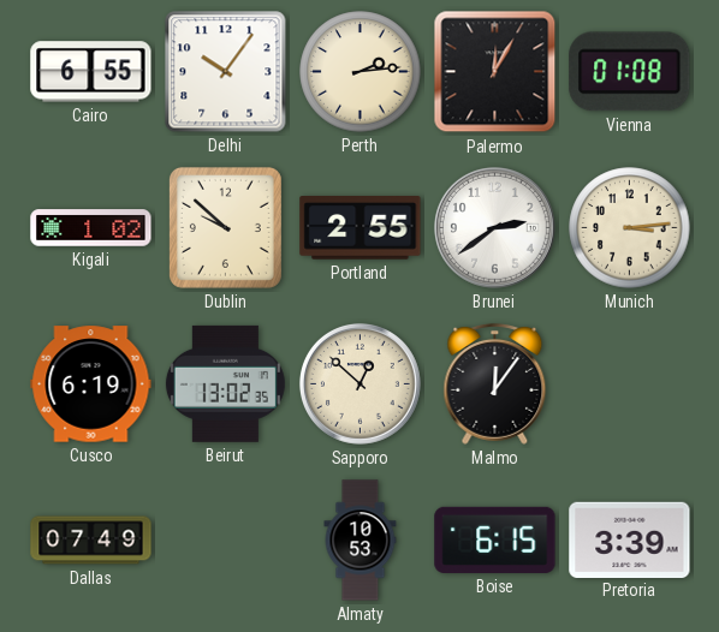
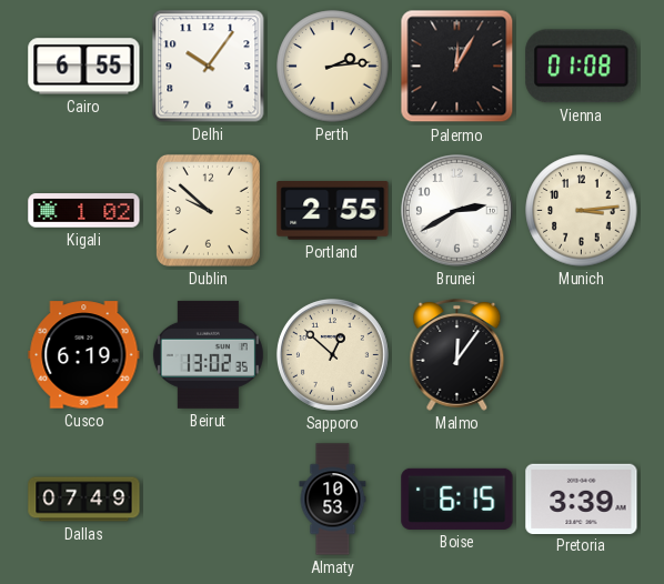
Brunei: 2:39 -> 2:40
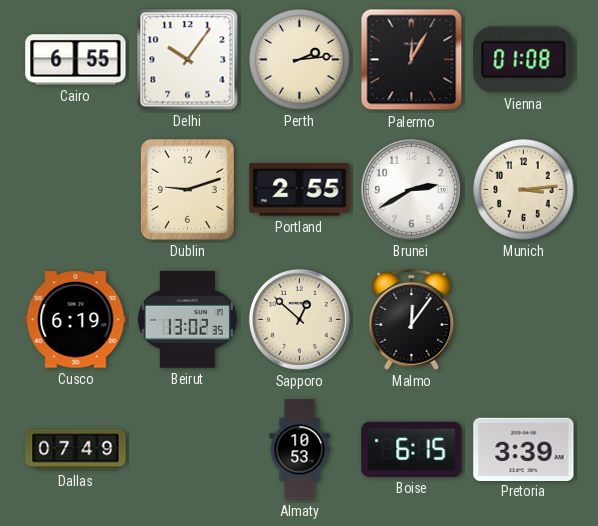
Kigali: 1:02 -> none
Dublin: 9:52 -> 9:12
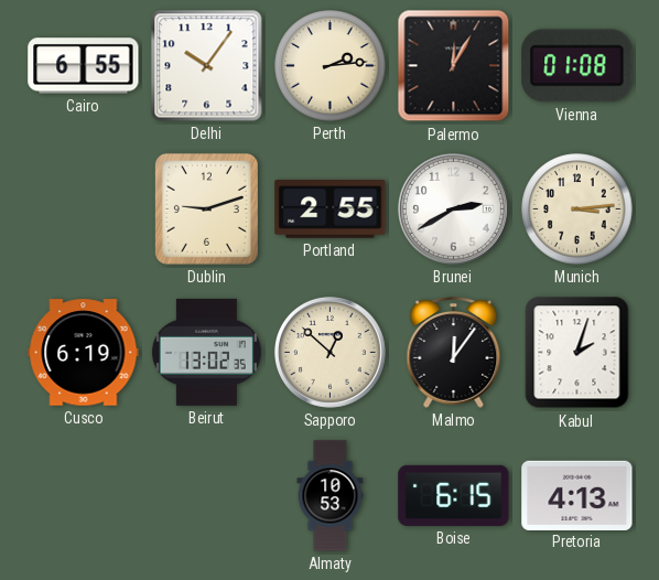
Kabul: none -> 2:03
Dallas: 07:49 -> none
Pretoria: 3:39 -> 4:13
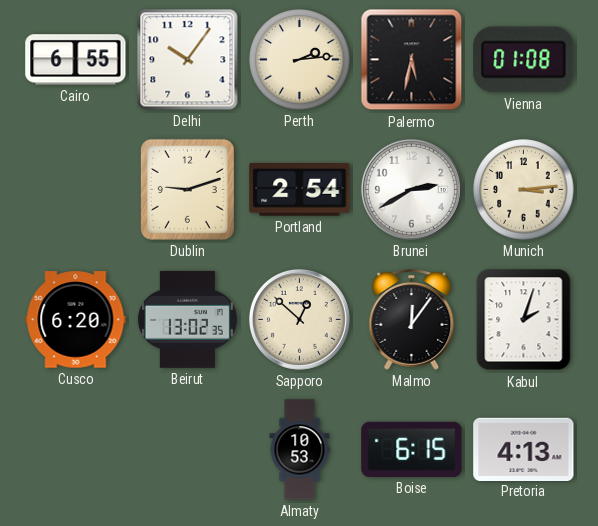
Palermo: 12:05 -> 5:32
Portland: 2:55 -> 2:54
Cusco: 6:19 -> 6:20
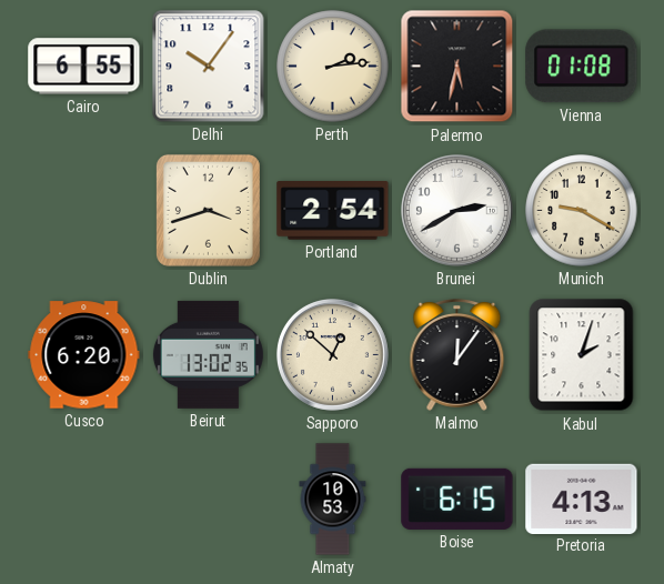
Dublin: 9:12 -> 3:42
Munich: 3:14 -> 9:20
